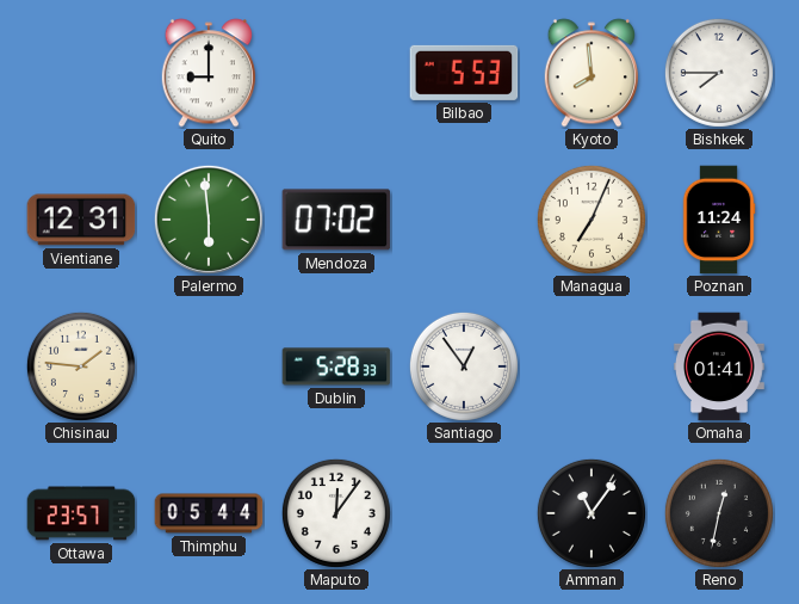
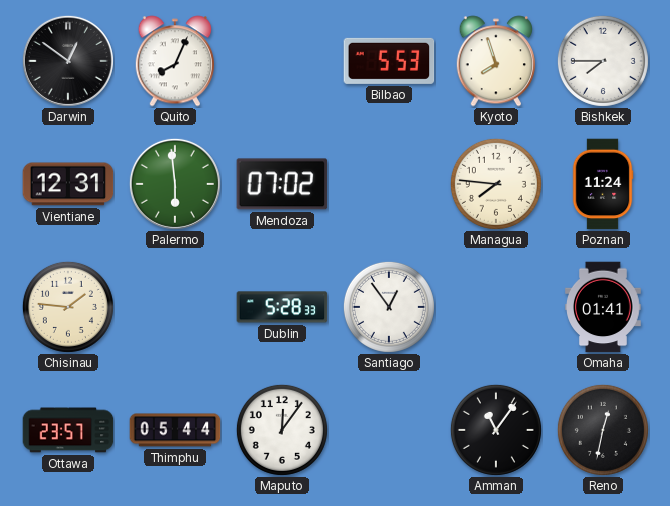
Darwin: none -> 12:51
Quito: 9:00 -> 8:04
Kyoto: 7:59 -> 7:57
Managua: 7:04 -> 7:46
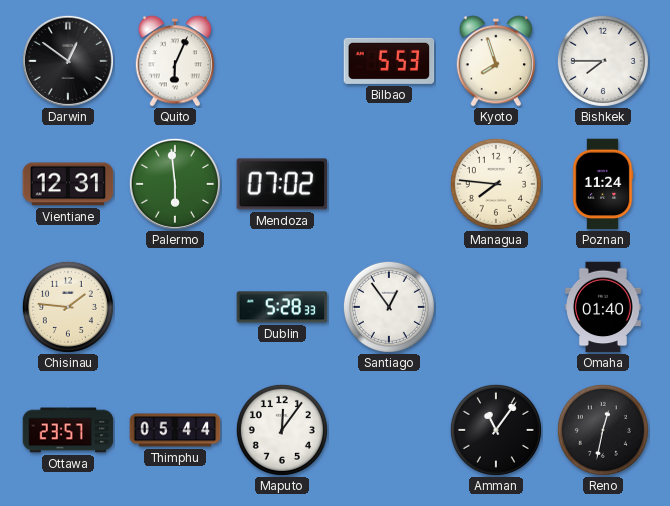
Quito: 8:04 -> 6:04
Omaha: 01:41 -> 01:40
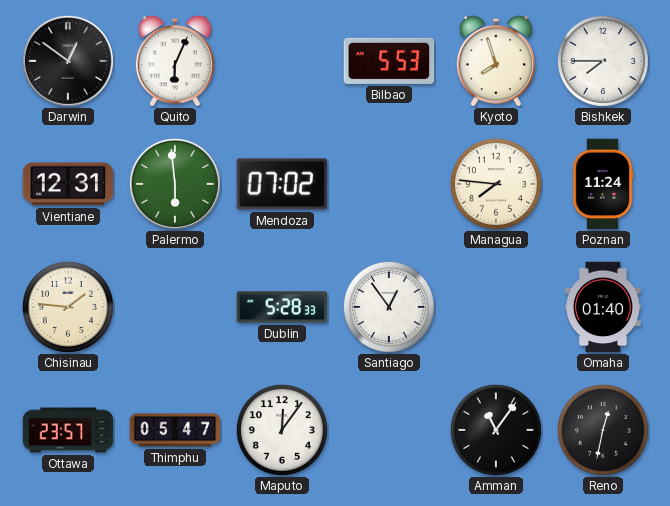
Thimphu: 05:44 -> 05:47
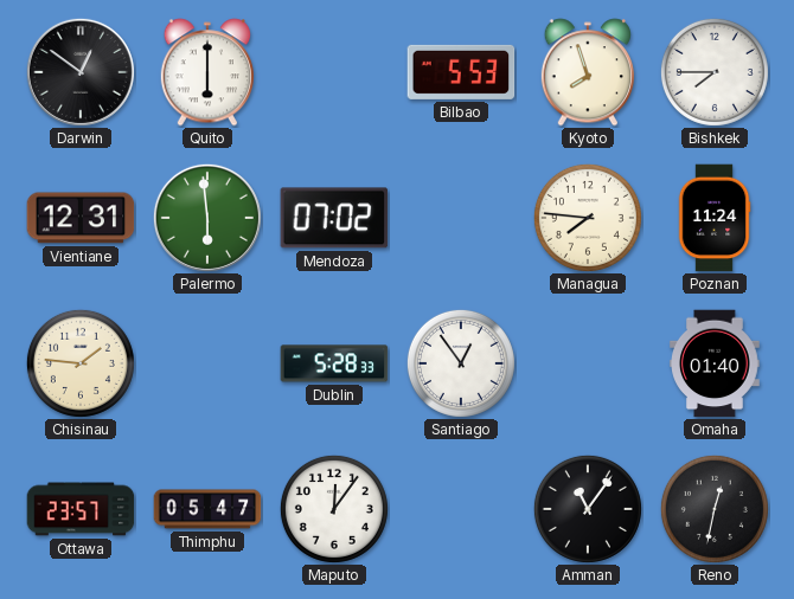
Quito: 6:04 -> 6:00
